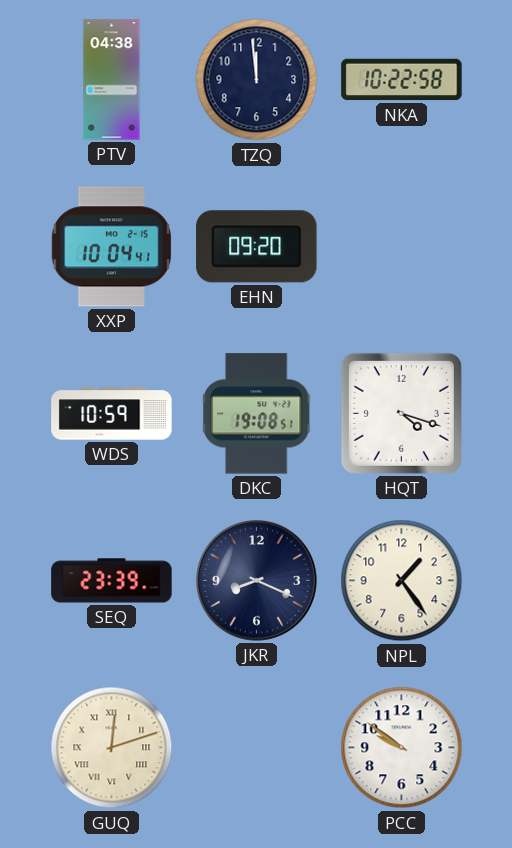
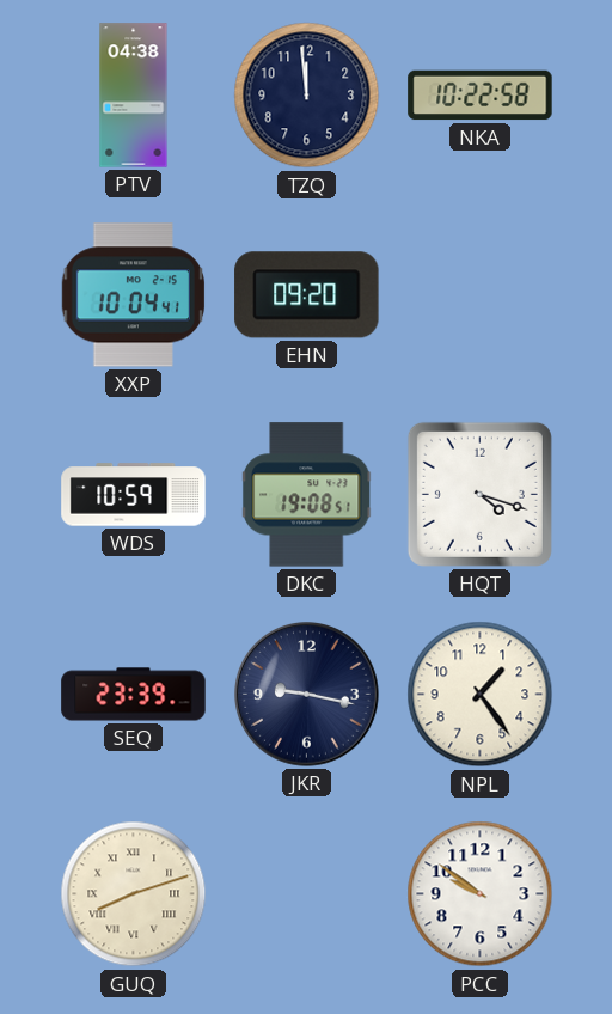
JKR: 8:19 -> 9:17
GUQ: 12:12 -> 8:12
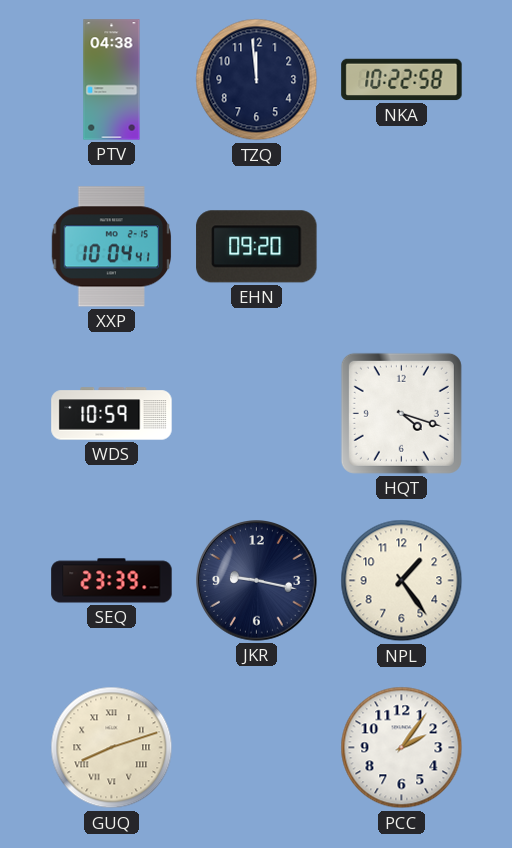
DKC: 19:08 -> none
PCC: 9:51 -> 2:06
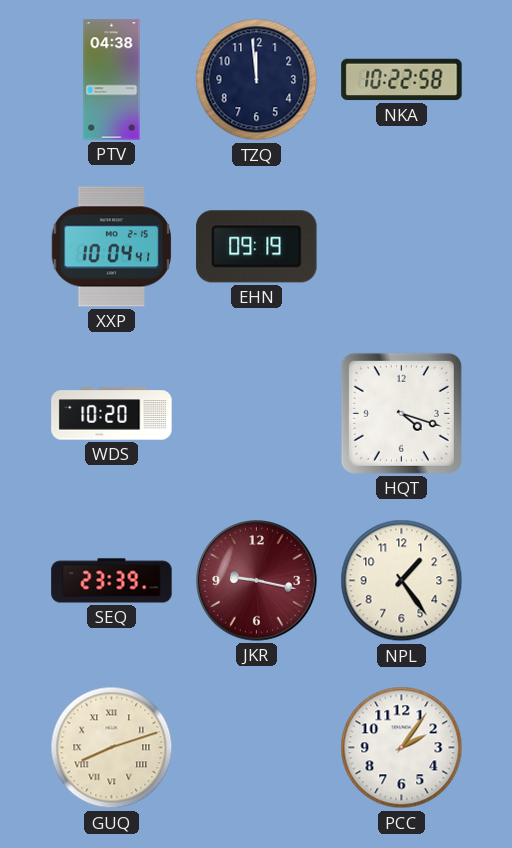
EHN: 09:20 -> 09:19
WDS: 10:59 -> 10:20
JKR dial: navy -> burgundy
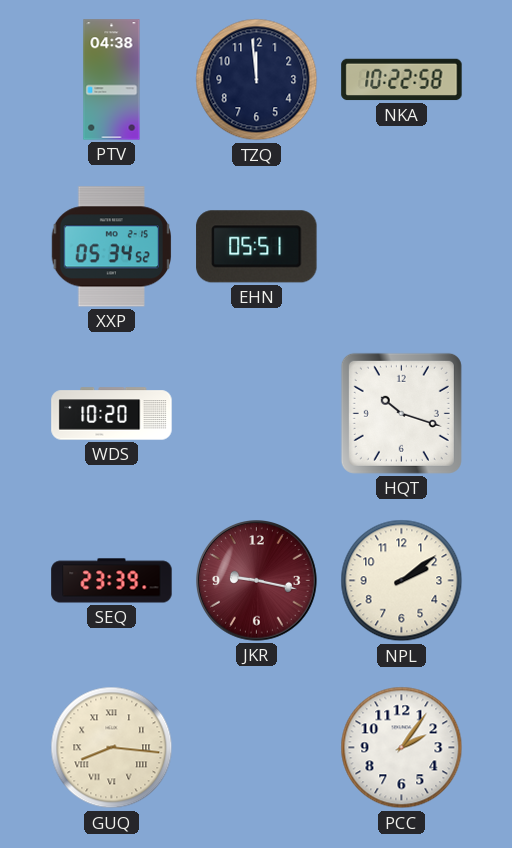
XXP: 10:04 -> 05:34
EHN: 09:19 -> 05:51
HQT: 4:18 -> 10:18
NPL: 1:24 -> 2:09
GUQ: 8:12 -> 8:16
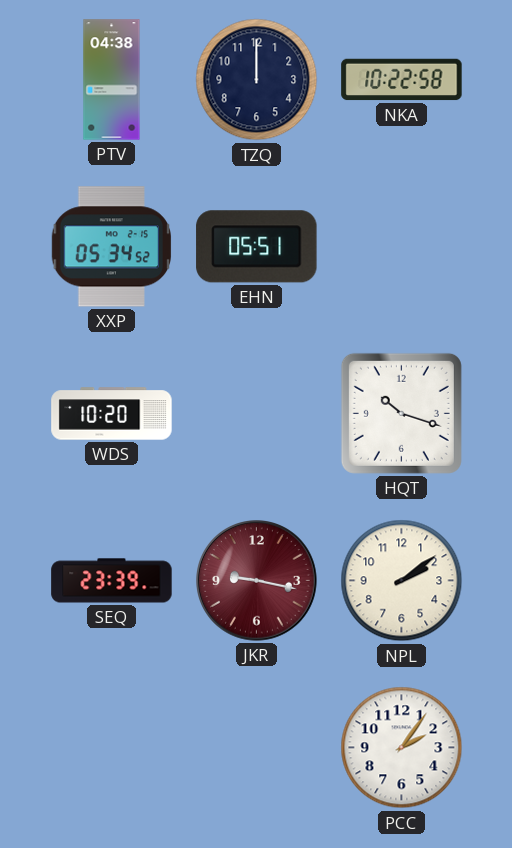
TZQ: 11:59 -> 12:00
GUQ: 8:16 -> none
